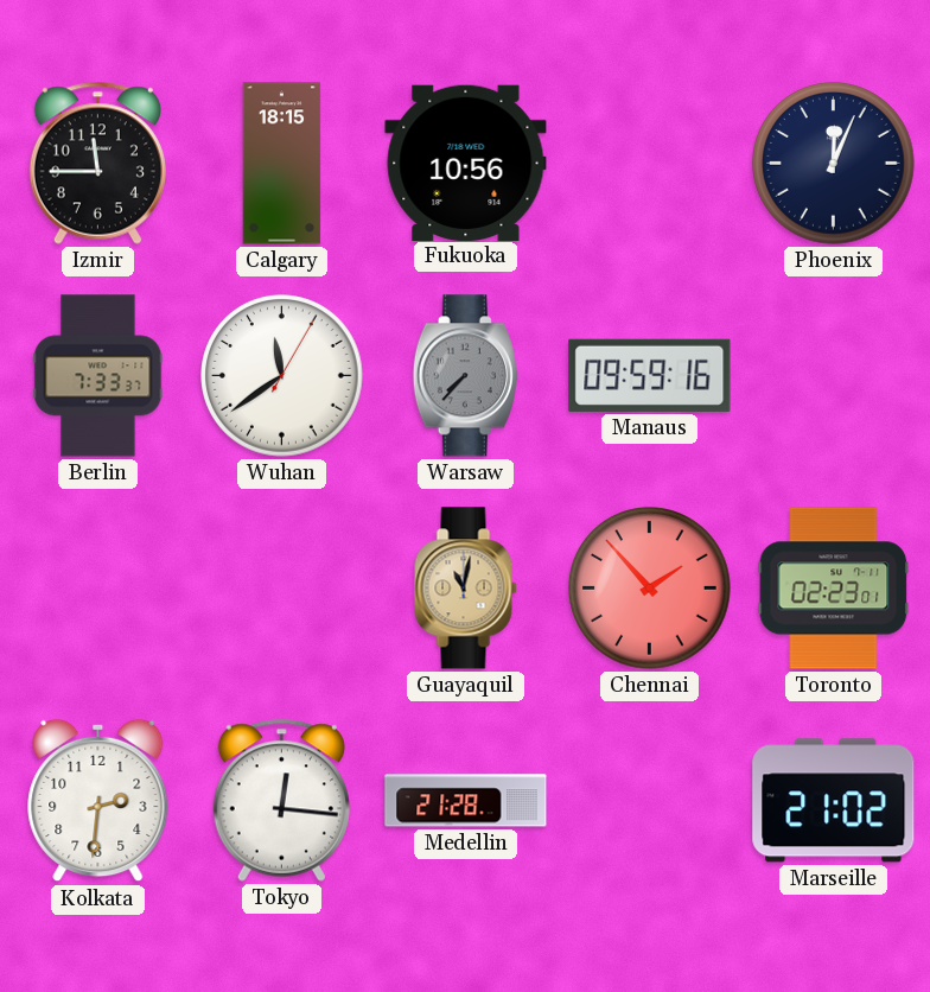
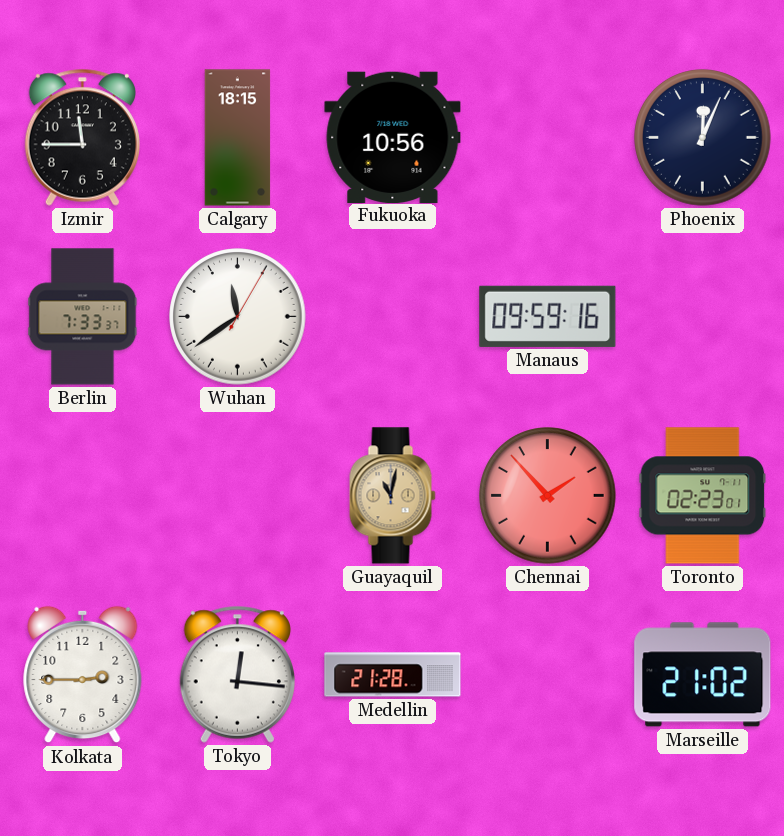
Warsaw: 7:37 -> none
Kolkata: 2:31 -> 2:45
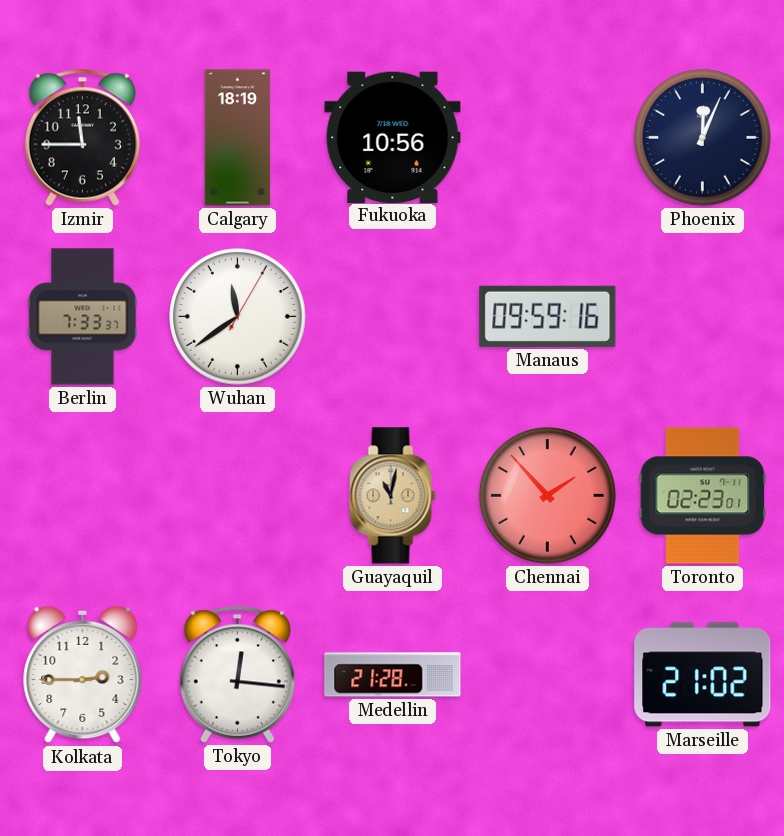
Calgary: 18:15 -> 18:19
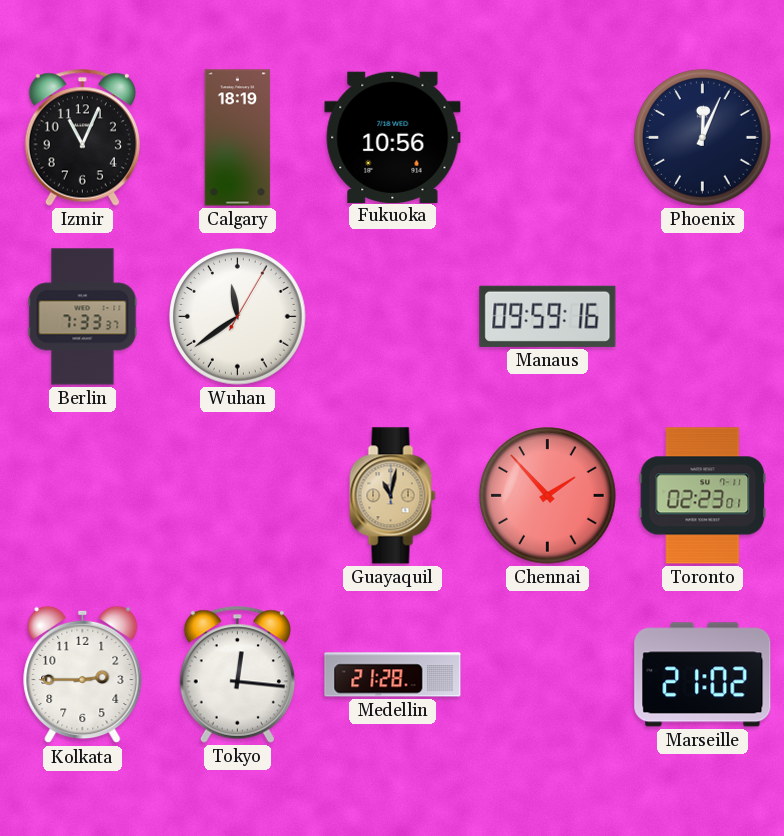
Izmir: 11:45 -> 11:04
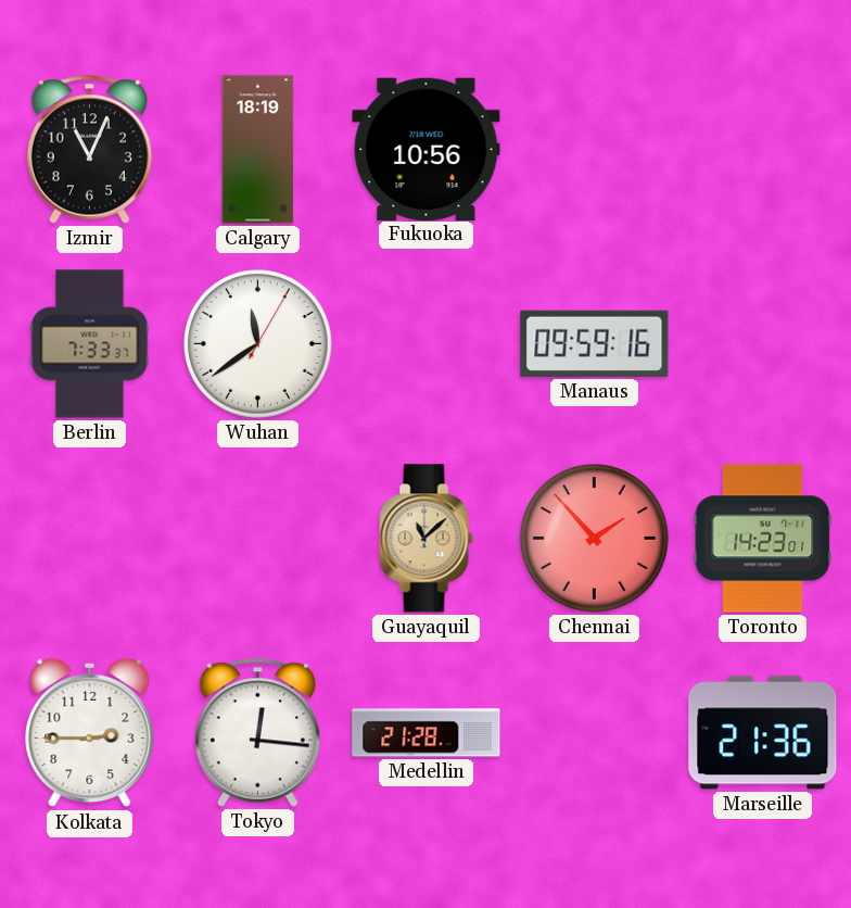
Phoenix: 12:04 -> none
Guayaquil: 11:02 -> 11:08
Toronto: 02:23 -> 14:23
Marseille: 21:02 -> 21:36
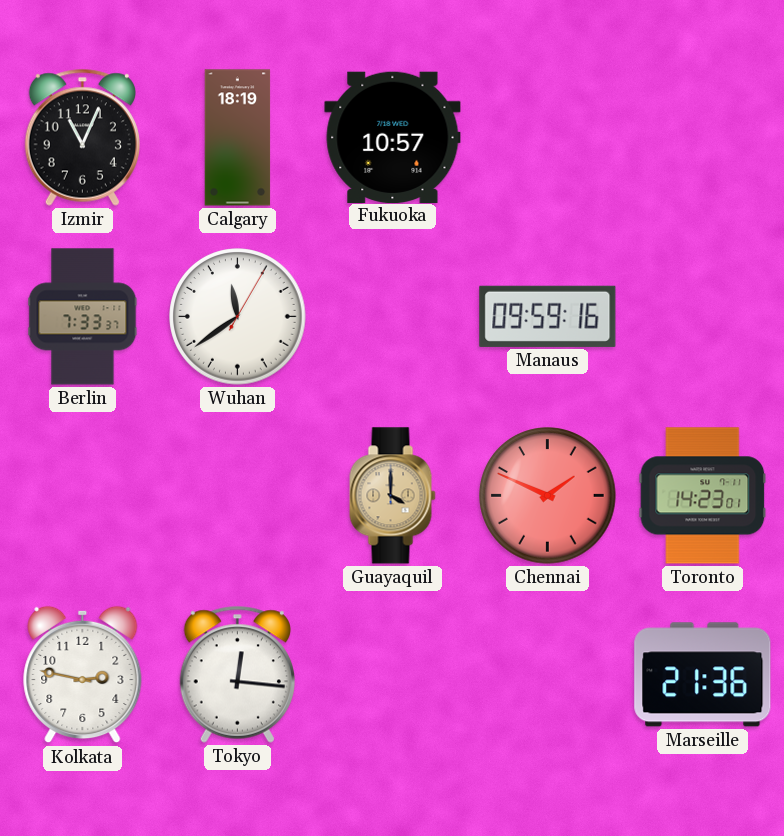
Fukuoka: 10:56 -> 10:57
Guayaquil: 11:08 -> 4:00
Chennai: 1:53 -> 1:49
Kolkata: 2:45 -> 2:47
Medellin: 21:28 -> none
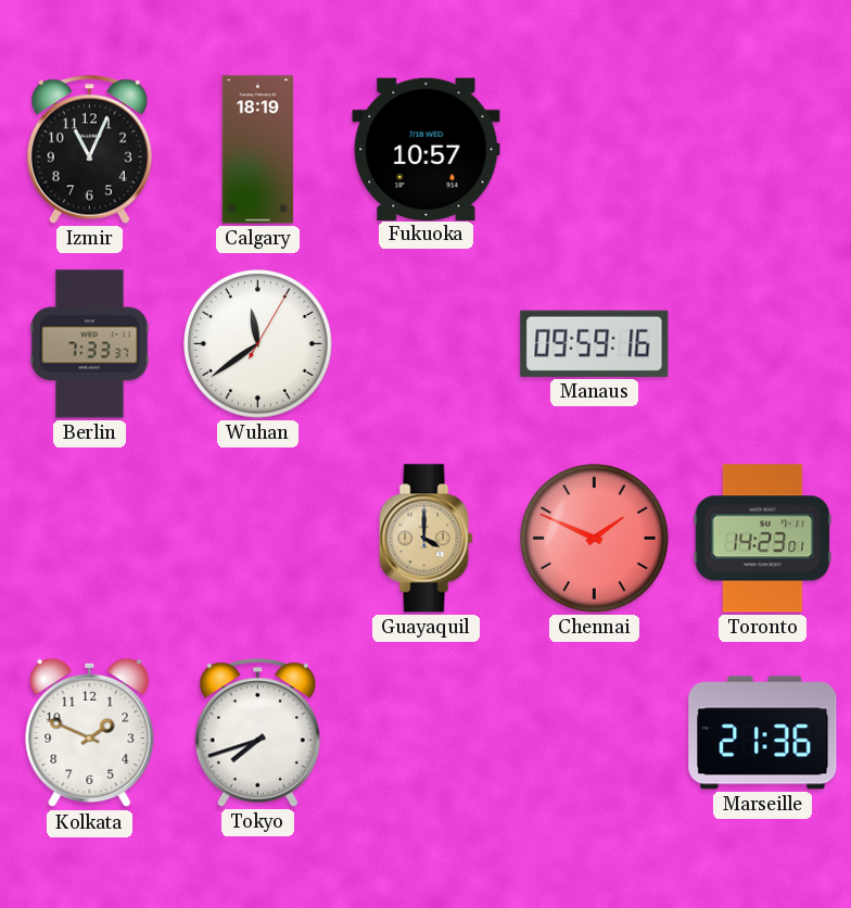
Kolkata: 2:47 -> 1:49
Tokyo: 12:16 -> 7:42
